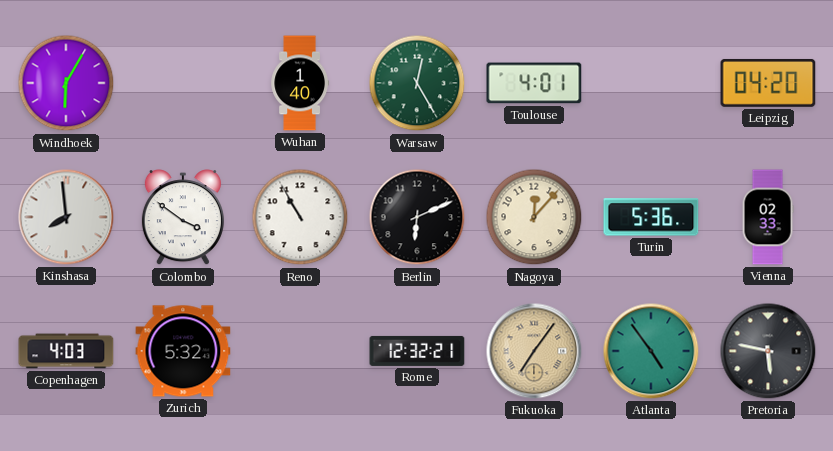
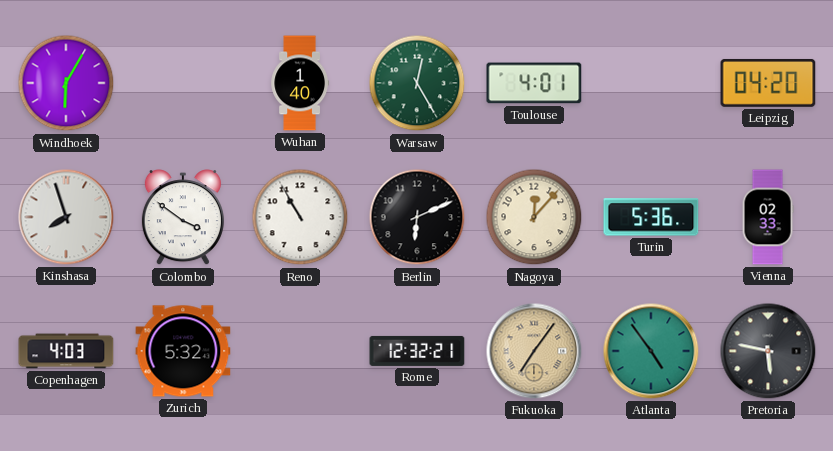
Kinshasa: 7:59 -> 7:57
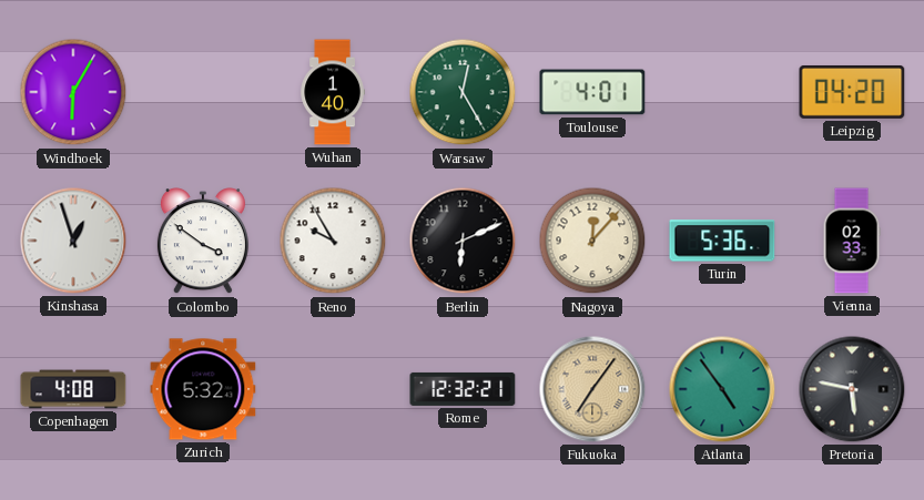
Kinshasa: 7:57 -> 12:57
Reno: 10:55 -> 9:55
Copenhagen: 4:03 -> 4:08
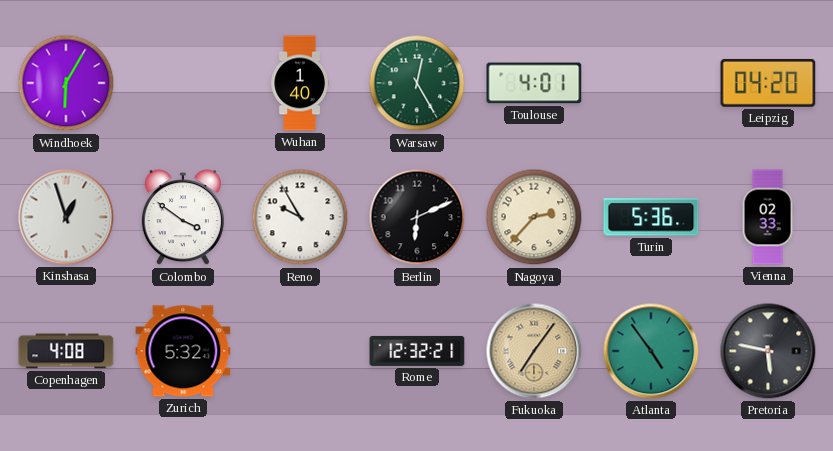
Nagoya: 12:07 -> 2:37
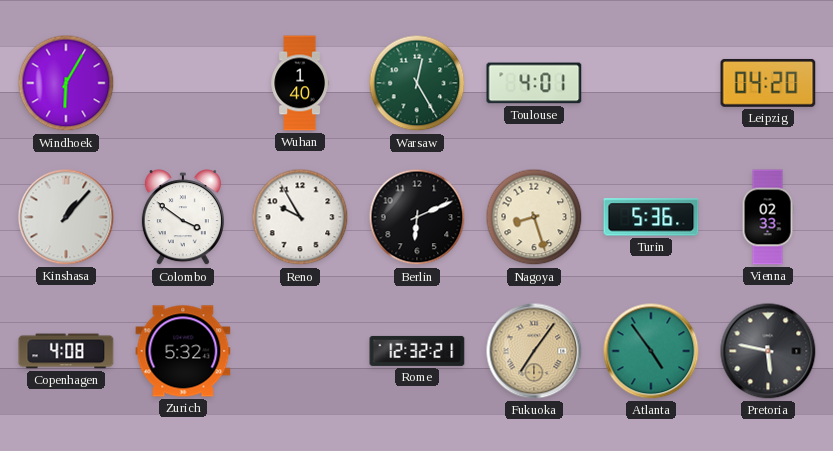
Kinshasa: 12:57 -> 1:07
Nagoya: 2:37 -> 8:27
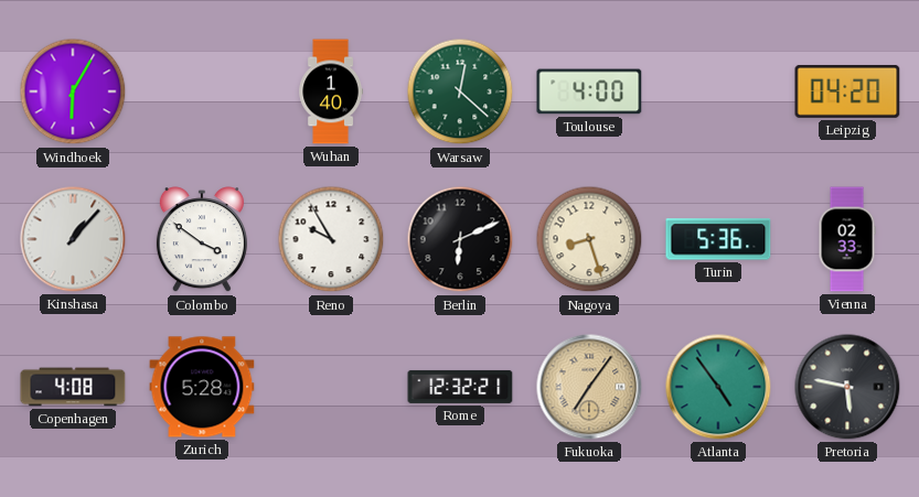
Warsaw: 12:25 -> 12:22
Toulouse: 4:01 -> 4:00
Zurich: 5:32 -> 5:28
